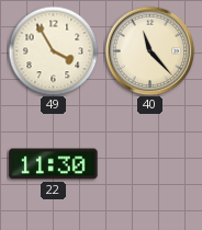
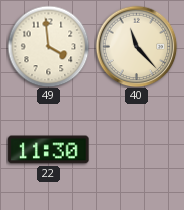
49: 3:55 -> 3:59
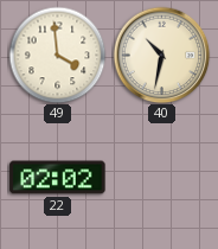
40: 11:23 -> 10:32
22: 11:30 -> 02:02
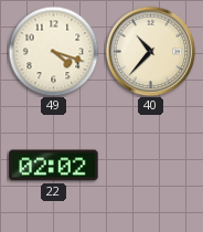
49: 3:59 -> 4:18
40: 10:32 -> 10:37
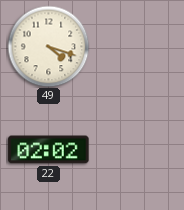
40: 10:37 -> none
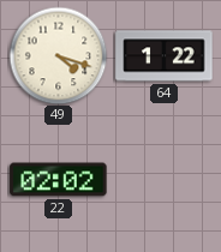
64: none -> 1:22
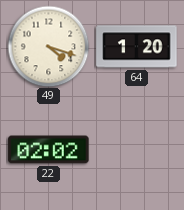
64: 1:22 -> 1:20
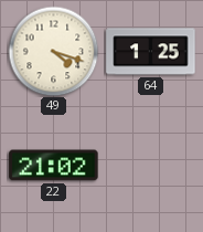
64: 1:20 -> 1:25
22: 02:02 -> 21:02
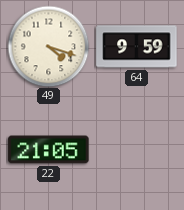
64: 1:25 -> 9:59
22: 21:02 -> 21:05
